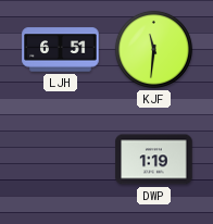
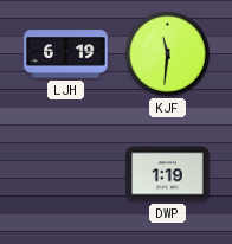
LJH: 6:51 -> 6:19
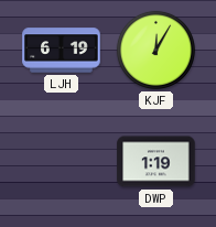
KJF: 11:31 -> 12:05
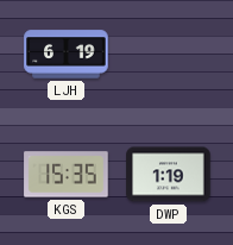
KJF: 12:05 -> none
KGS: none -> 15:35
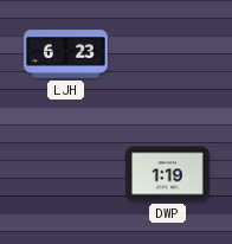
LJH: 6:19 -> 6:23
KGS: 15:35 -> none
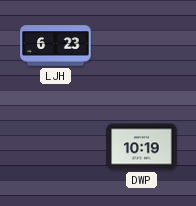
DWP: 1:19 -> 10:19
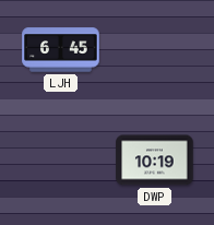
LJH: 6:23 -> 6:45
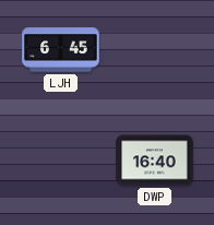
DWP: 10:19 -> 16:40
